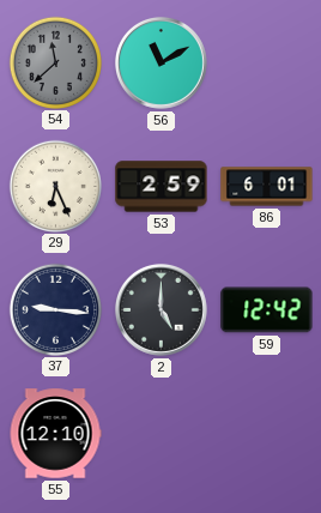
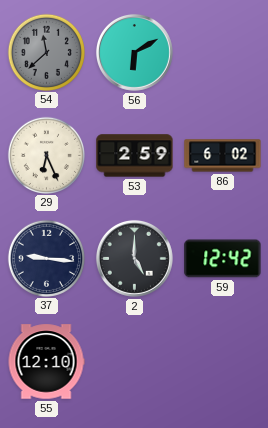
56: 11:10 -> 6:10
86: 6:01 -> 6:02
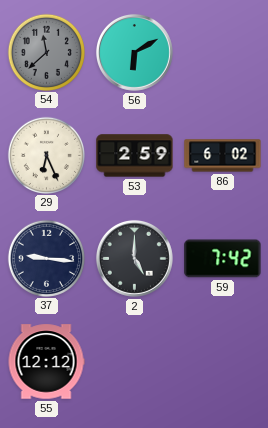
59: 12:42 -> 7:42
55: 12:10 -> 12:12
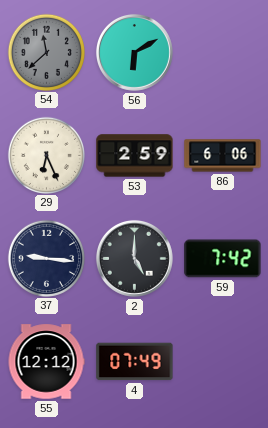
86: 6:02 -> 6:06
4: none -> 07:49
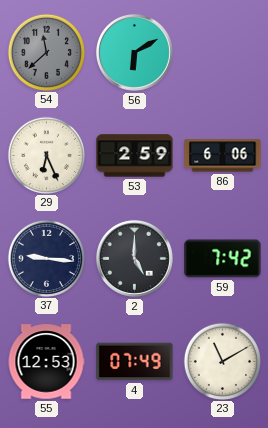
55: 12:12 -> 12:53
23: none -> 11:10
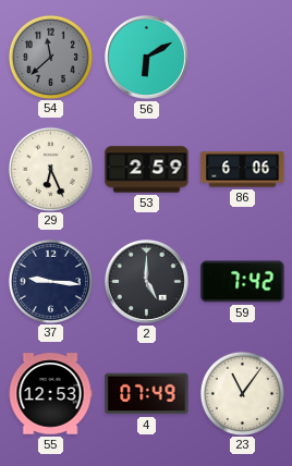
23: 11:10 -> 11:06
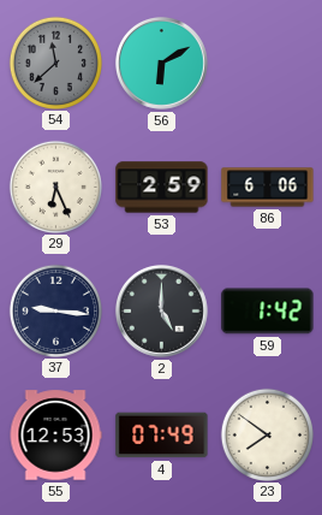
59: 7:42 -> 1:42
23: 11:06 -> 7:51
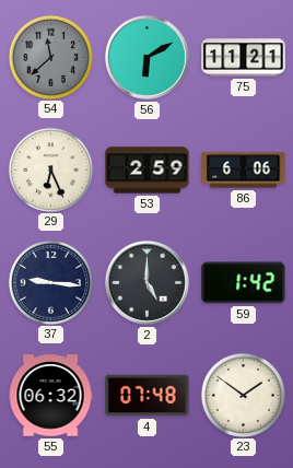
75: none -> 11:21
55: 12:53 -> 06:32
4: 07:49 -> 07:48
23: 7:51 -> 1:51
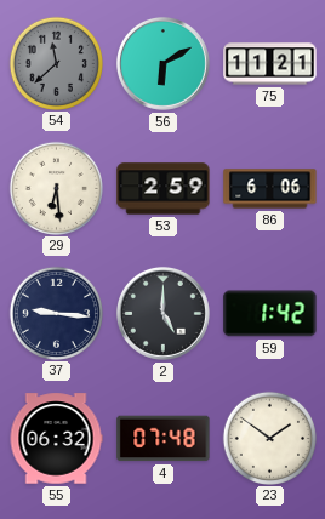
29: 6:26 -> 6:29
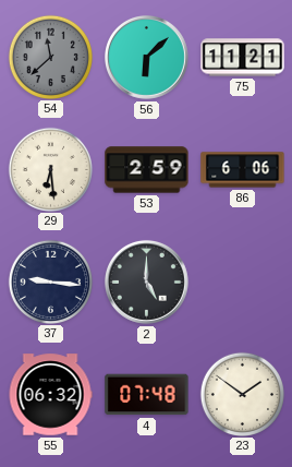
56: 6:10 -> 6:08
59: 1:42 -> none
